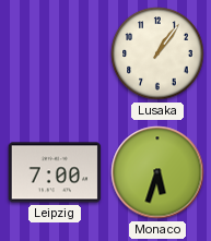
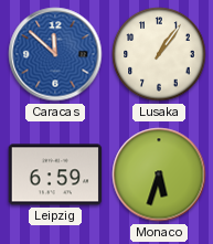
Caracas: none -> 11:52
Leipzig: 7:00 -> 6:59
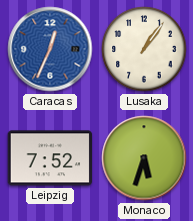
Caracas: 11:52 -> 12:34
Leipzig: 6:59 -> 7:52
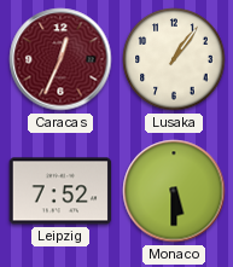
Caracas dial: blue -> burgundy
Monaco: 5:33 -> 5:30
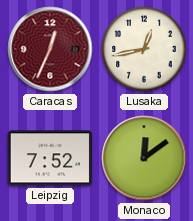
Lusaka: 1:06 -> 12:43
Monaco: 5:30 -> 12:09
